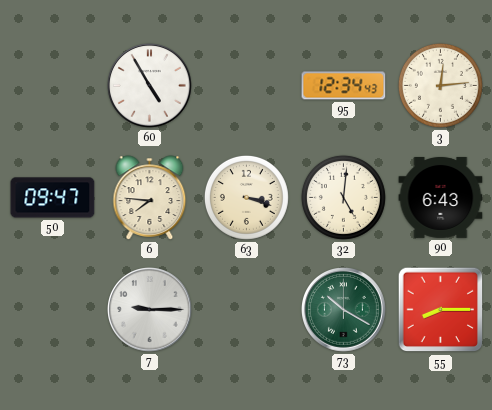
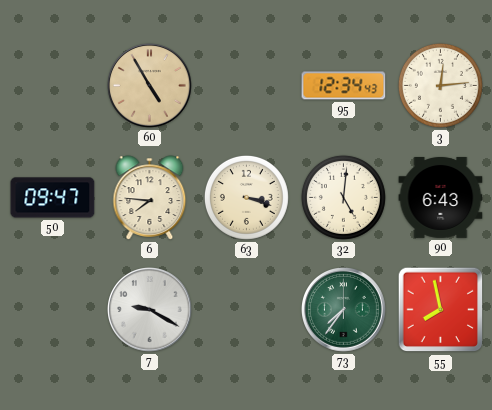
60 dial: white -> champagne
7: 9:15 -> 9:20
73: 10:20 -> 7:36
55: 8:15 -> 7:58
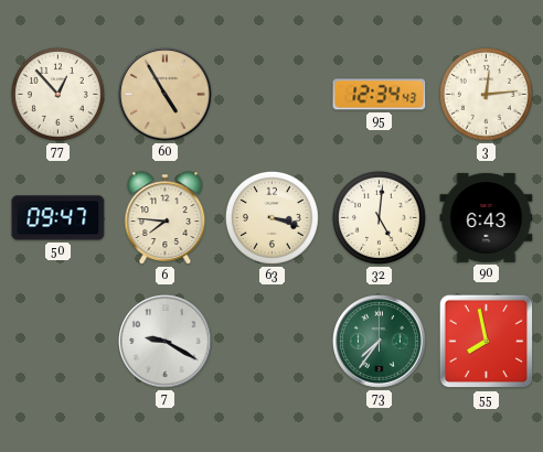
77: none -> 12:53
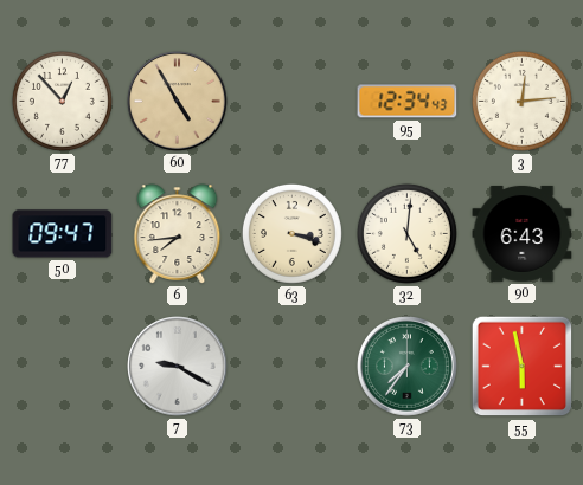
6: 7:46 -> 7:44
55: 7:58 -> 5:58
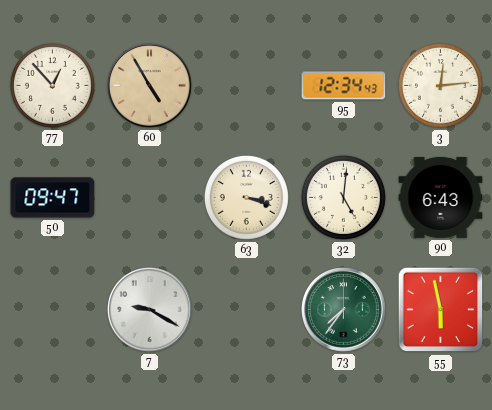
6: 7:44 -> none
